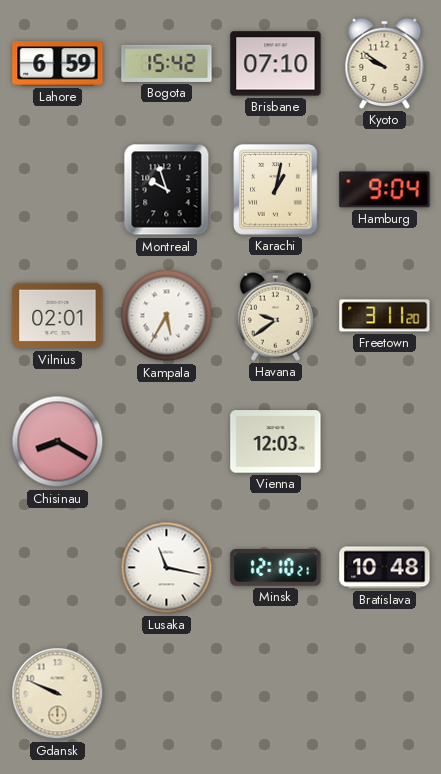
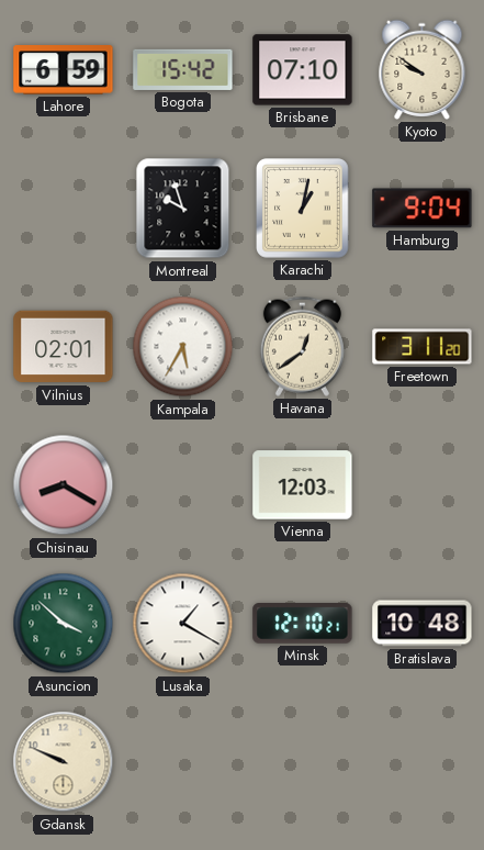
Havana: 9:39 -> 12:39
Asuncion: none -> 3:52
Lusaka: 11:17 -> 1:20
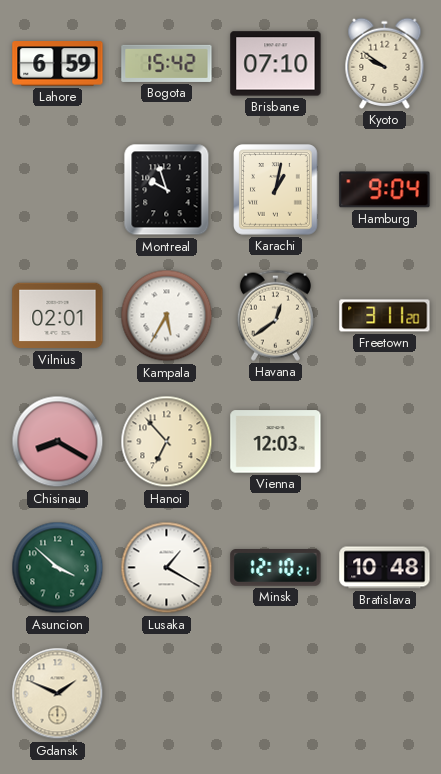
Hanoi: none -> 6:53
Gdansk: 9:49 -> 1:49
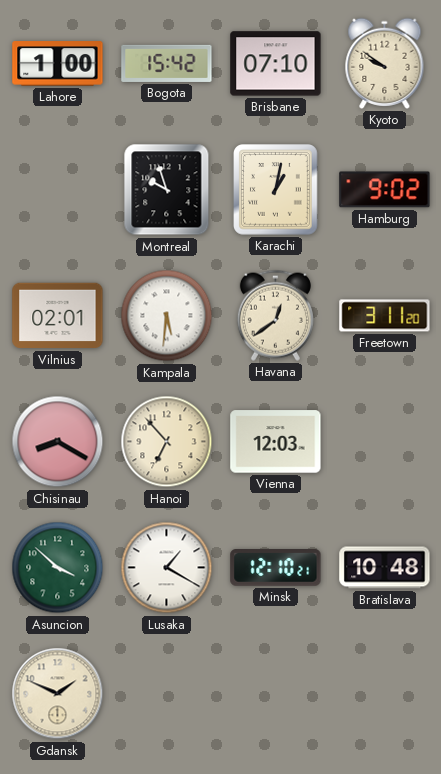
Lahore: 6:59 -> 1:00
Hamburg: 9:04 -> 9:02
Kampala: 5:35 -> 5:31
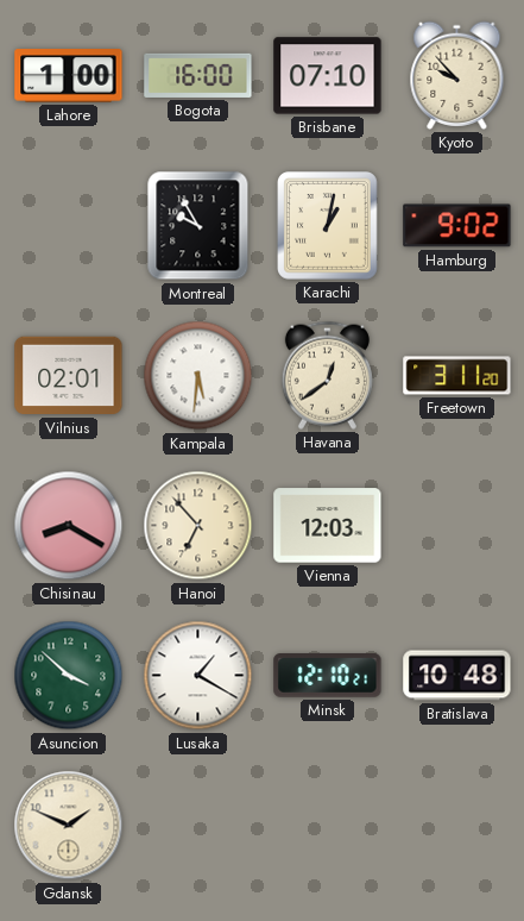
Bogota: 15:42 -> 16:00
Kyoto: 9:51 -> 9:53
Montreal: 9:57 -> 9:55
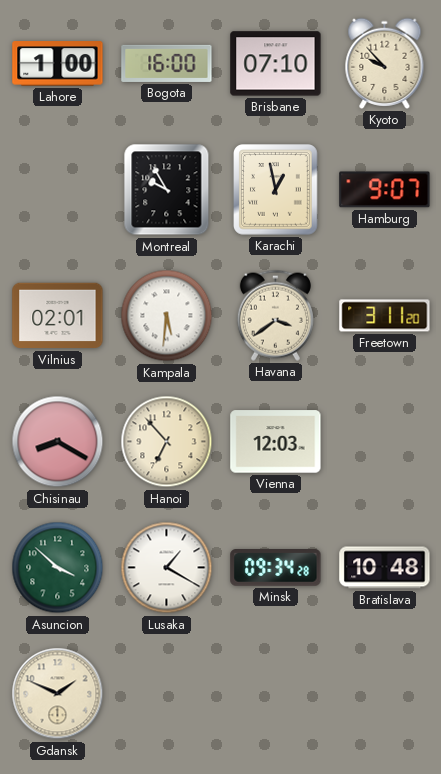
Karachi: 1:02 -> 12:58
Hamburg: 9:02 -> 9:07
Havana: 12:39 -> 3:39
Minsk: 12:10 -> 09:34
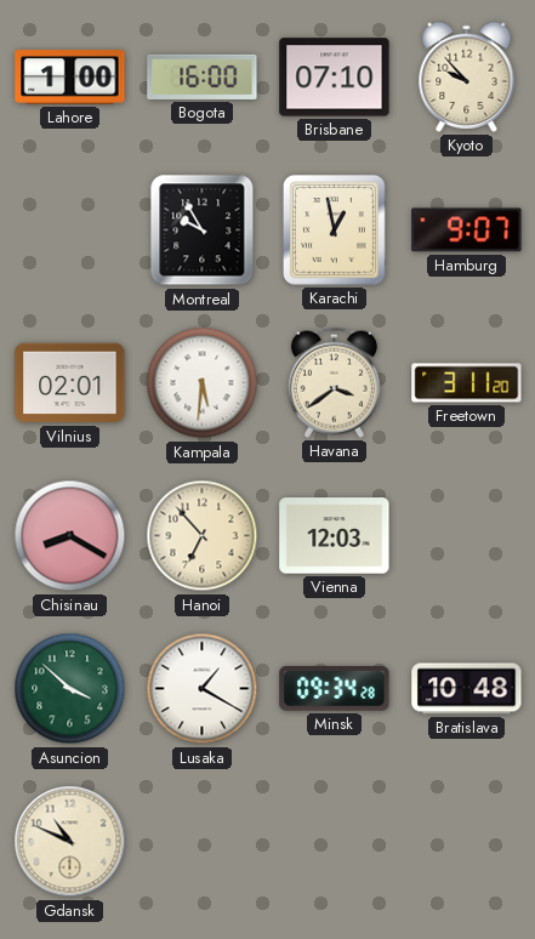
Gdansk: 1:49 -> 10:49
